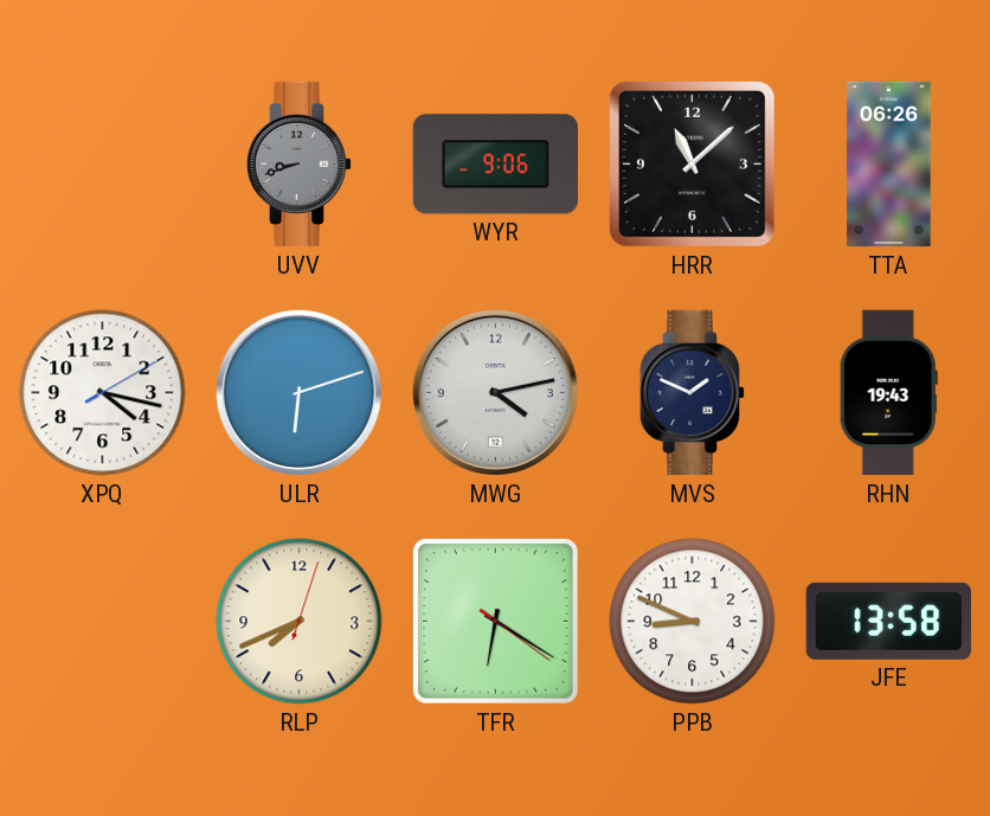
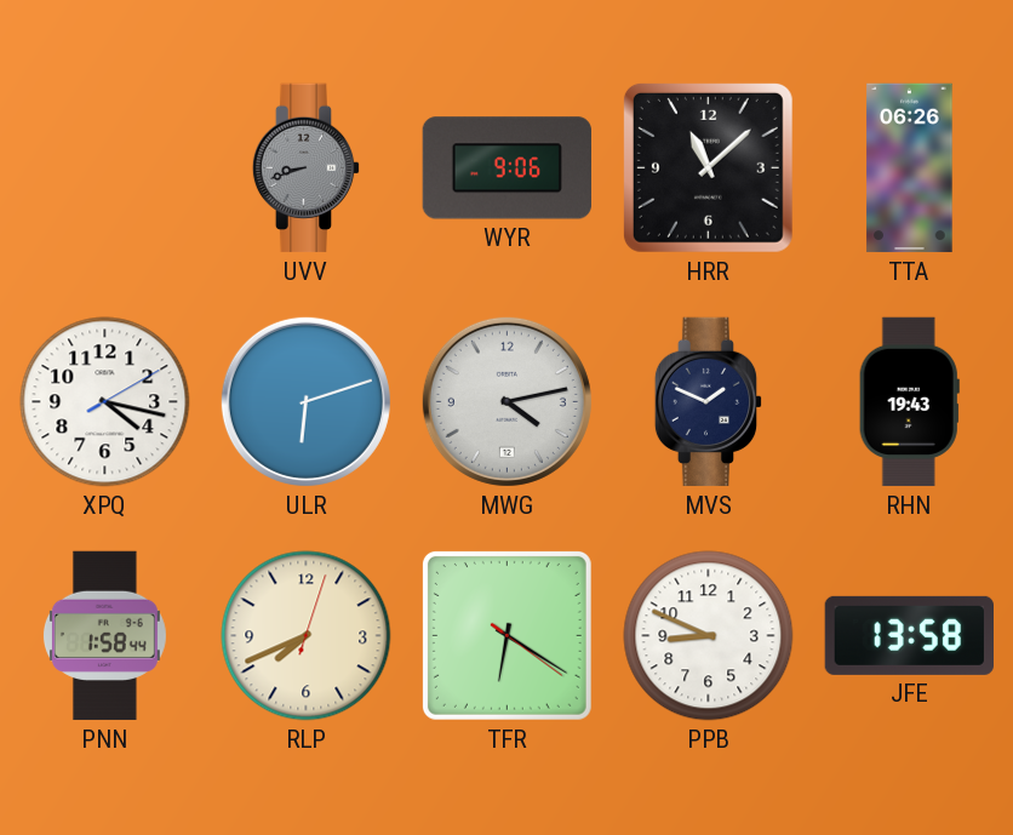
PNN: none -> 1:58
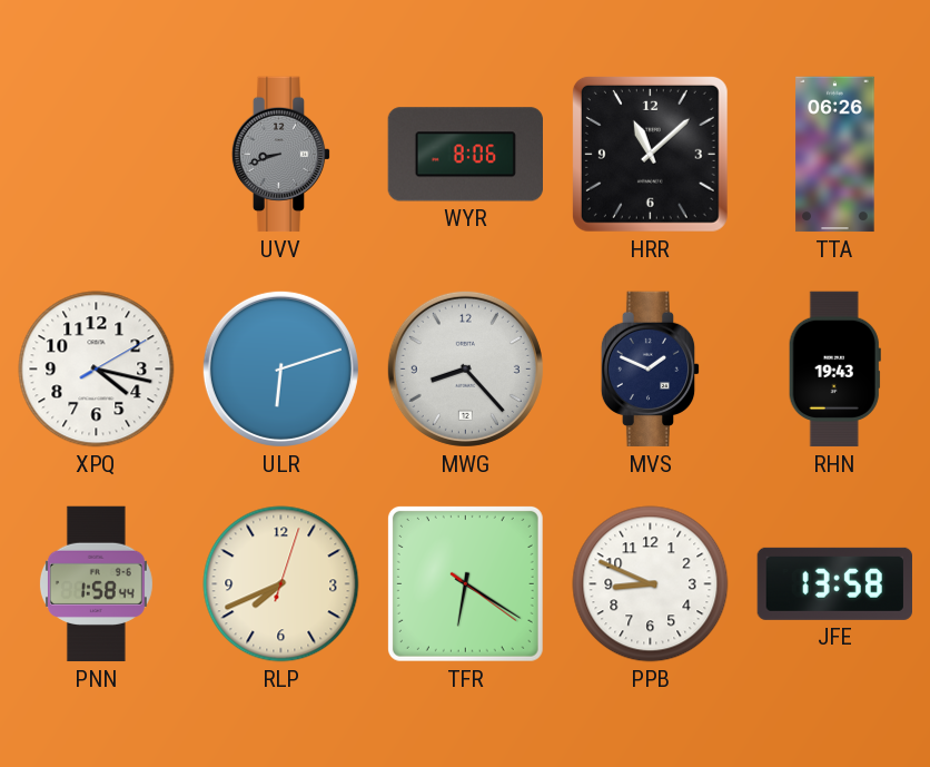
WYR: 9:06 -> 8:06
MWG: 4:13 -> 8:23
